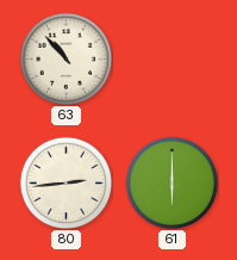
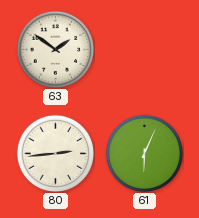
63: 10:53 -> 1:51
61: 6:00 -> 6:04
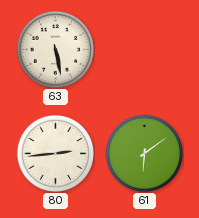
63: 1:51 -> 5:28
61: 6:04 -> 6:09
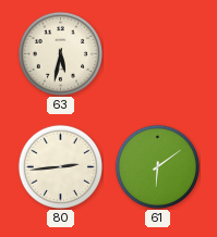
63: 5:28 -> 5:32
